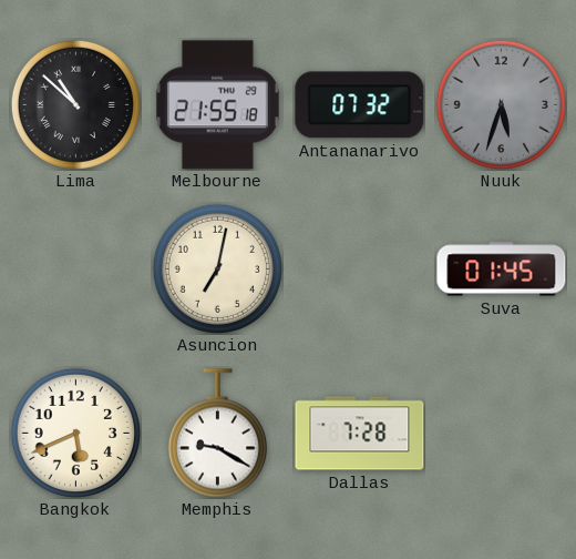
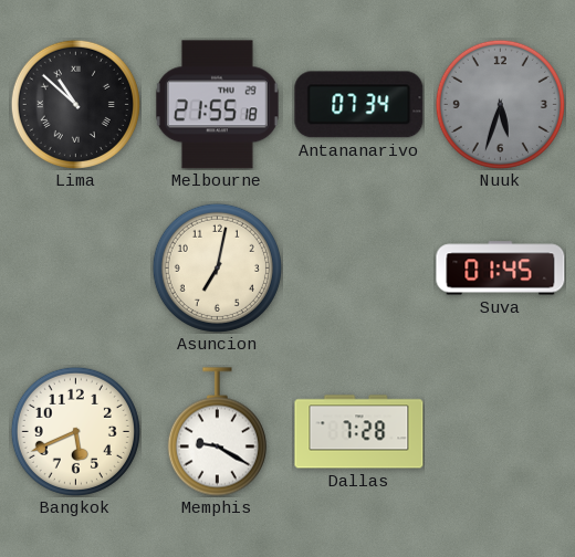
Antananarivo: 07:32 -> 07:34
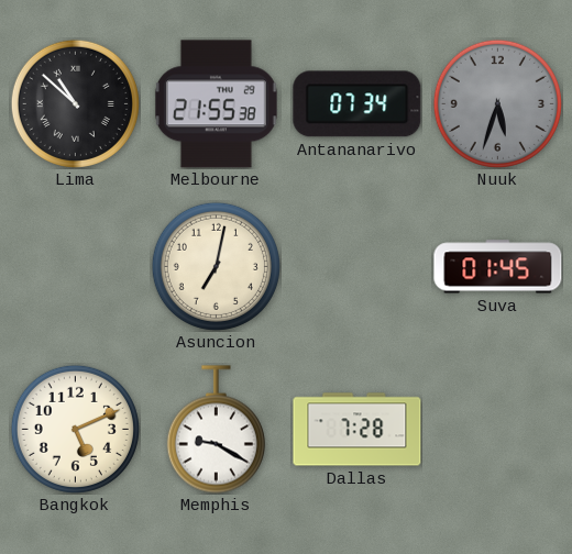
Melbourne: 21:55:18 -> 21:55:38
Bangkok: 5:41 -> 5:11
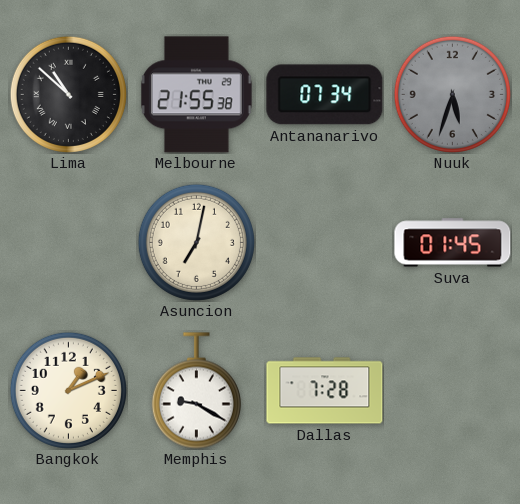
Bangkok: 5:11 -> 1:11
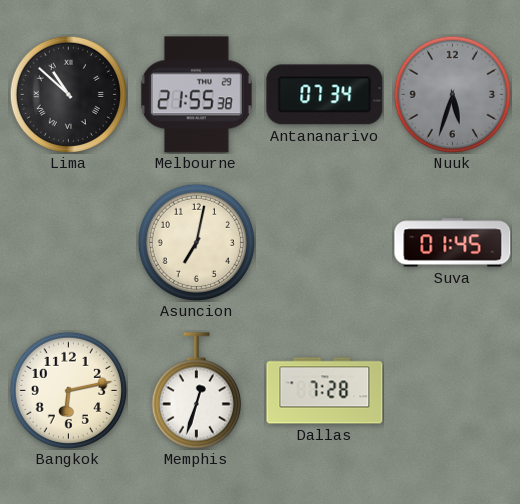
Bangkok: 1:11 -> 6:13
Memphis: 9:20 -> 12:33
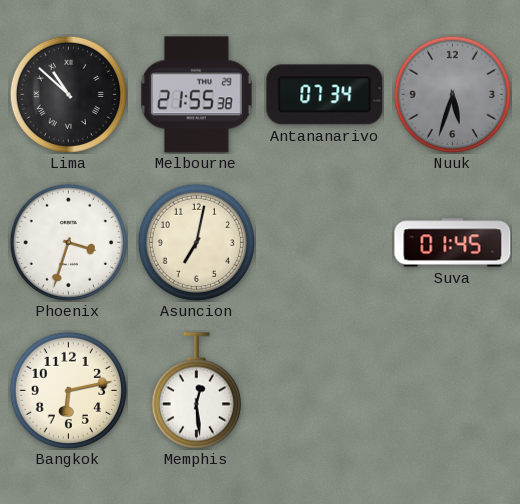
Phoenix: none -> 3:33
Memphis: 12:33 -> 12:29
Dallas: 7:28 -> none
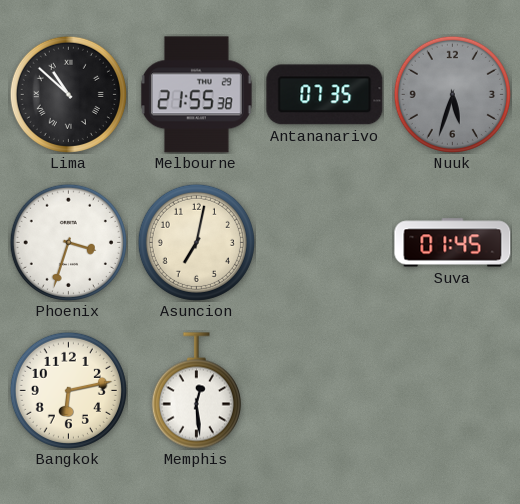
Antananarivo: 07:34 -> 07:35
